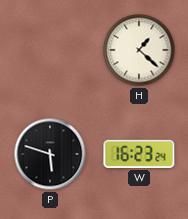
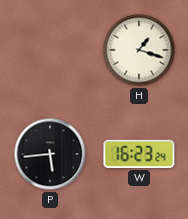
H: 1:22 -> 1:18
P: 5:48 -> 5:44
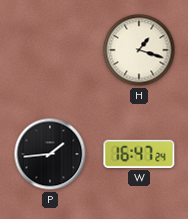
P: 5:44 -> 1:44
W: 16:23 -> 16:47
